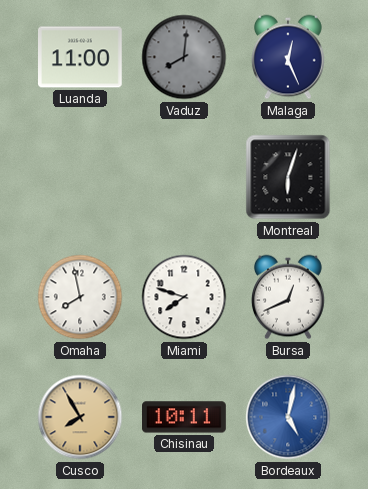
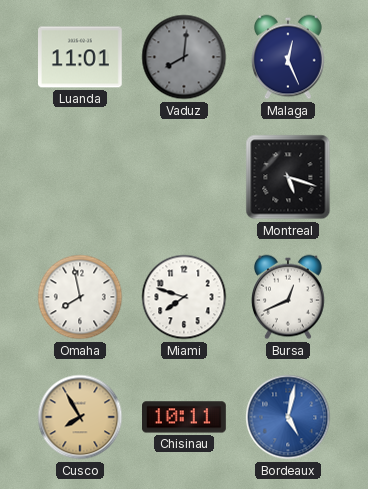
Luanda: 11:00 -> 11:01
Montreal: 6:03 -> 5:18
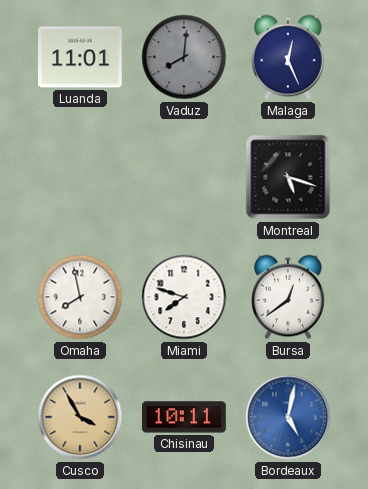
Bursa: 12:41 -> 12:39
Cusco: 7:55 -> 3:55
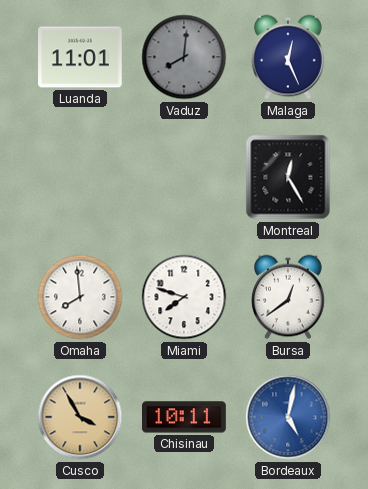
Montreal: 5:18 -> 12:25
Omaha: 7:58 -> 7:59
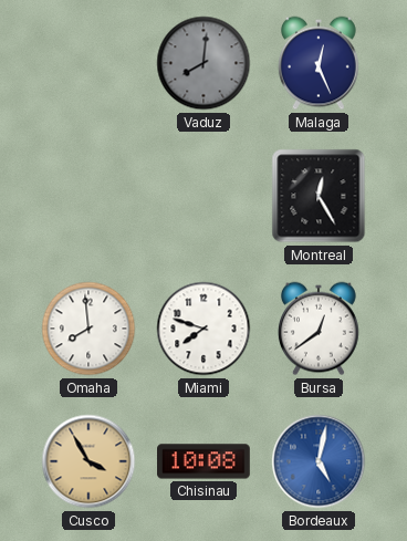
Luanda: 11:01 -> none
Chisinau: 10:11 -> 10:08
